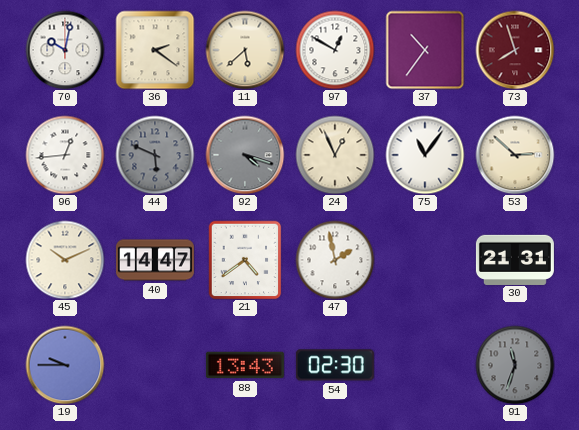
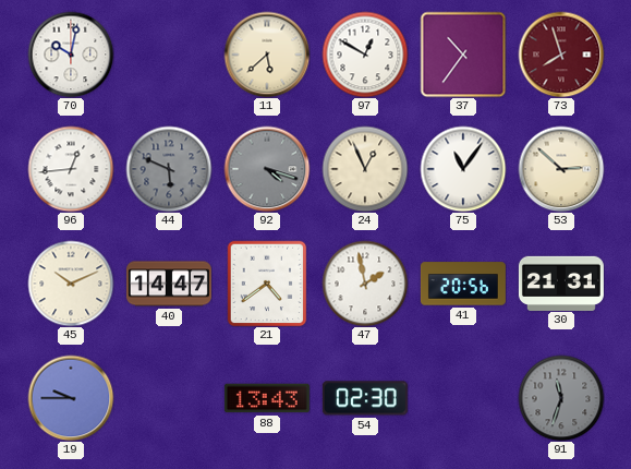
36: 2:21 -> none
41: none -> 20:56
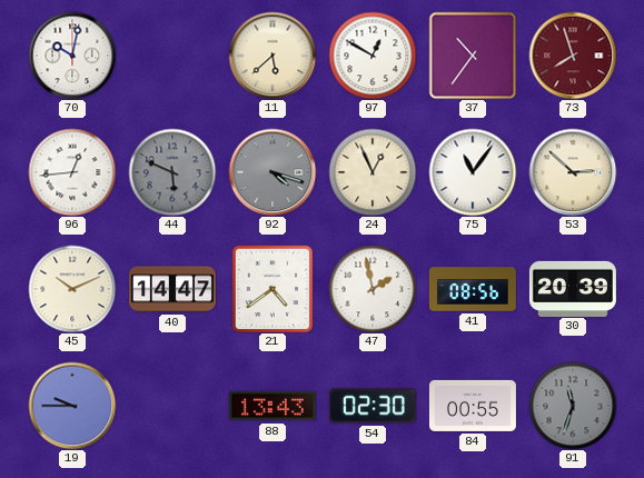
41: 20:56 -> 08:56
30: 21:31 -> 20:39
84: none -> 00:55
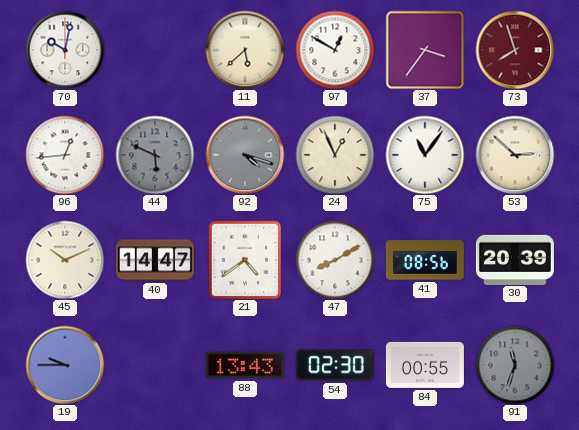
37: 10:36 -> 3:36
47: 1:58 -> 8:10
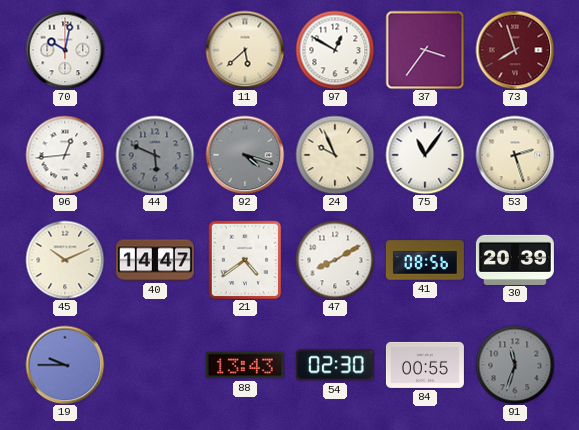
24: 12:56 -> 9:56
53: 2:52 -> 2:27
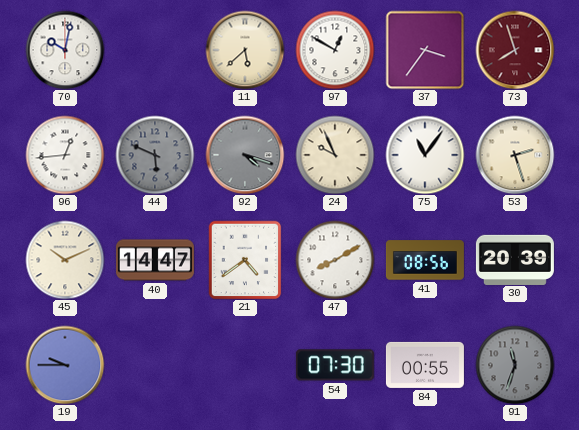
88: 13:43 -> none
54: 02:30 -> 07:30
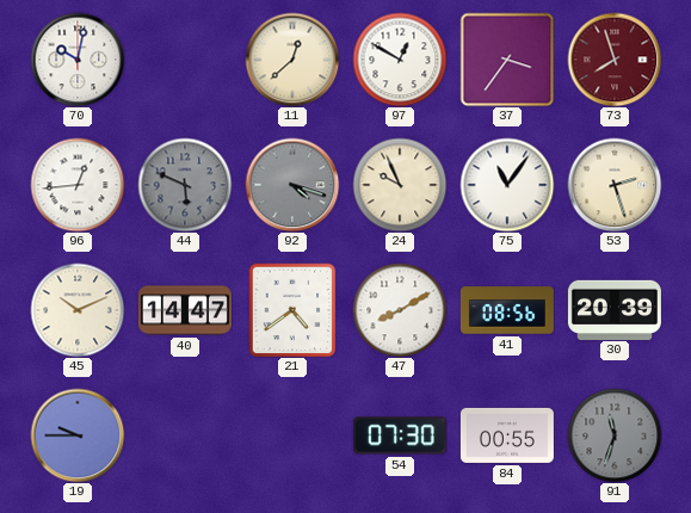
11: 5:38 -> 12:38
